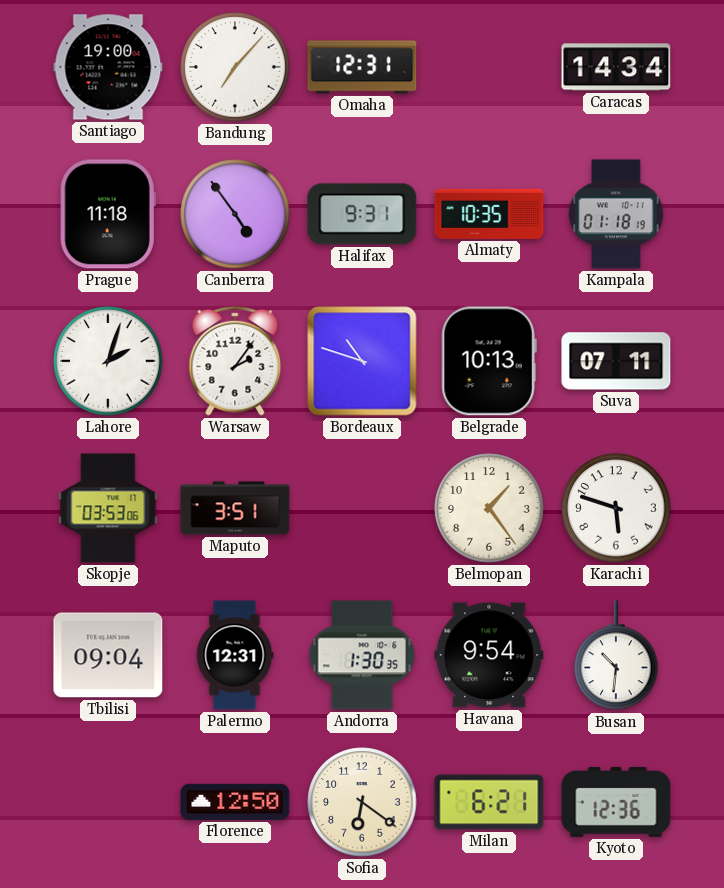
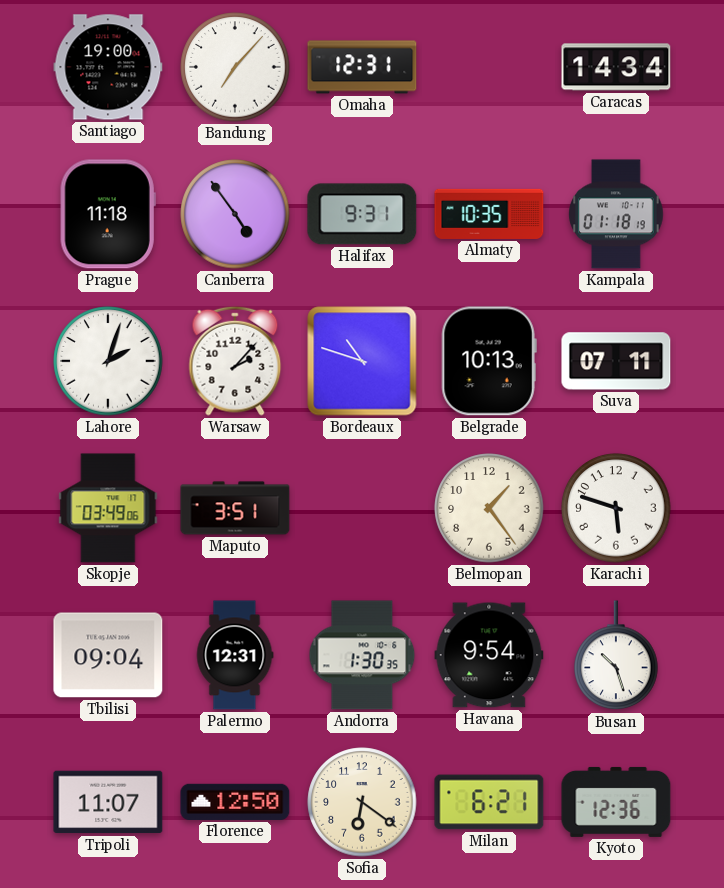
Warsaw: 2:06 -> 2:07
Skopje: 03:53 -> 03:49
Busan: 10:31 -> 10:27
Tripoli: none -> 11:07
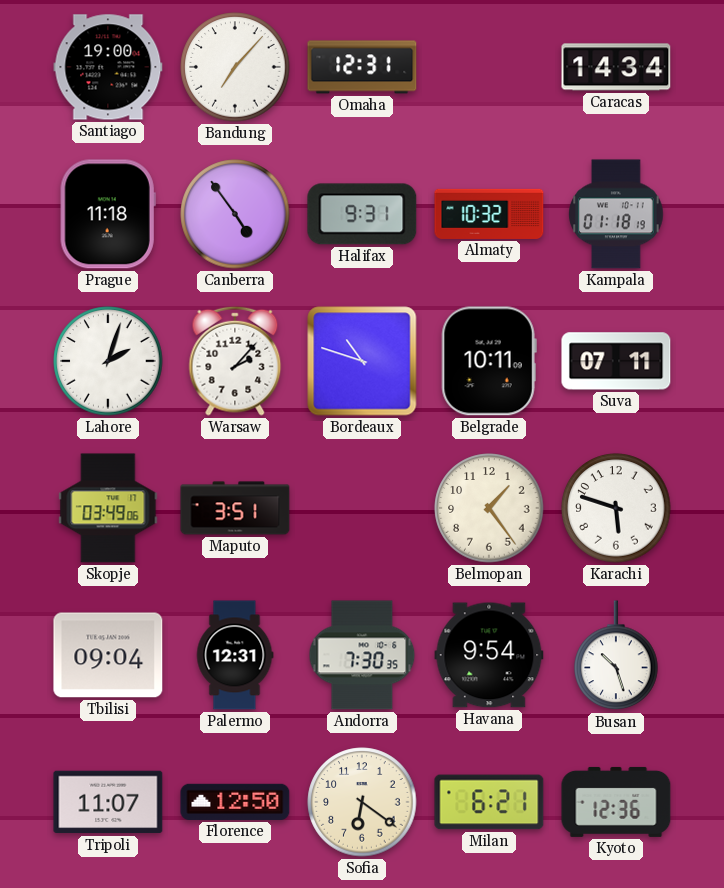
Almaty: 10:35 -> 10:32
Belgrade: 10:13 -> 10:11
Andorra: 1:30 -> 7:30
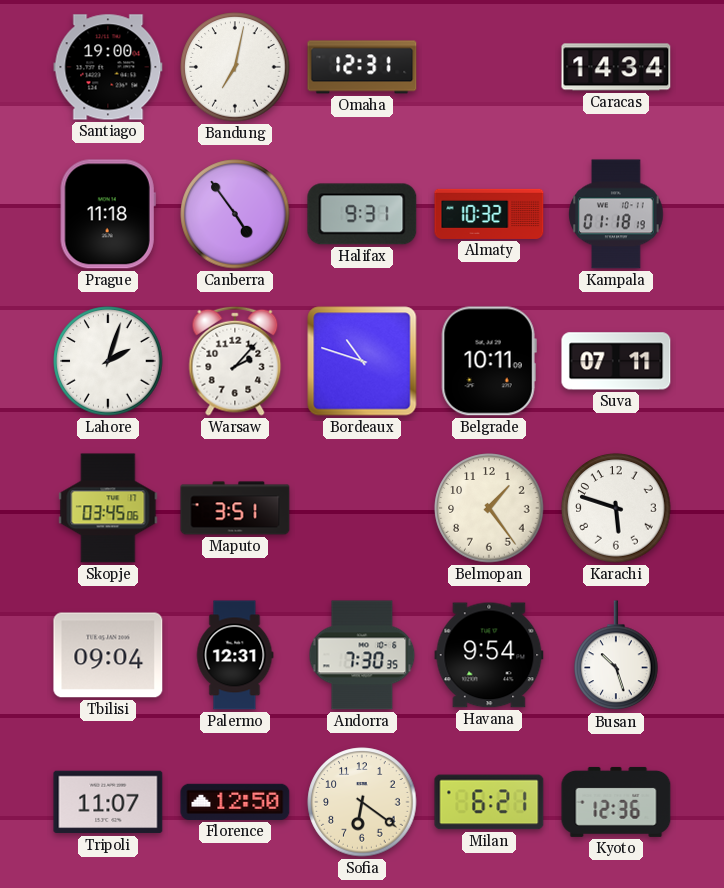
Bandung: 7:07 -> 7:02
Skopje: 03:49 -> 03:45
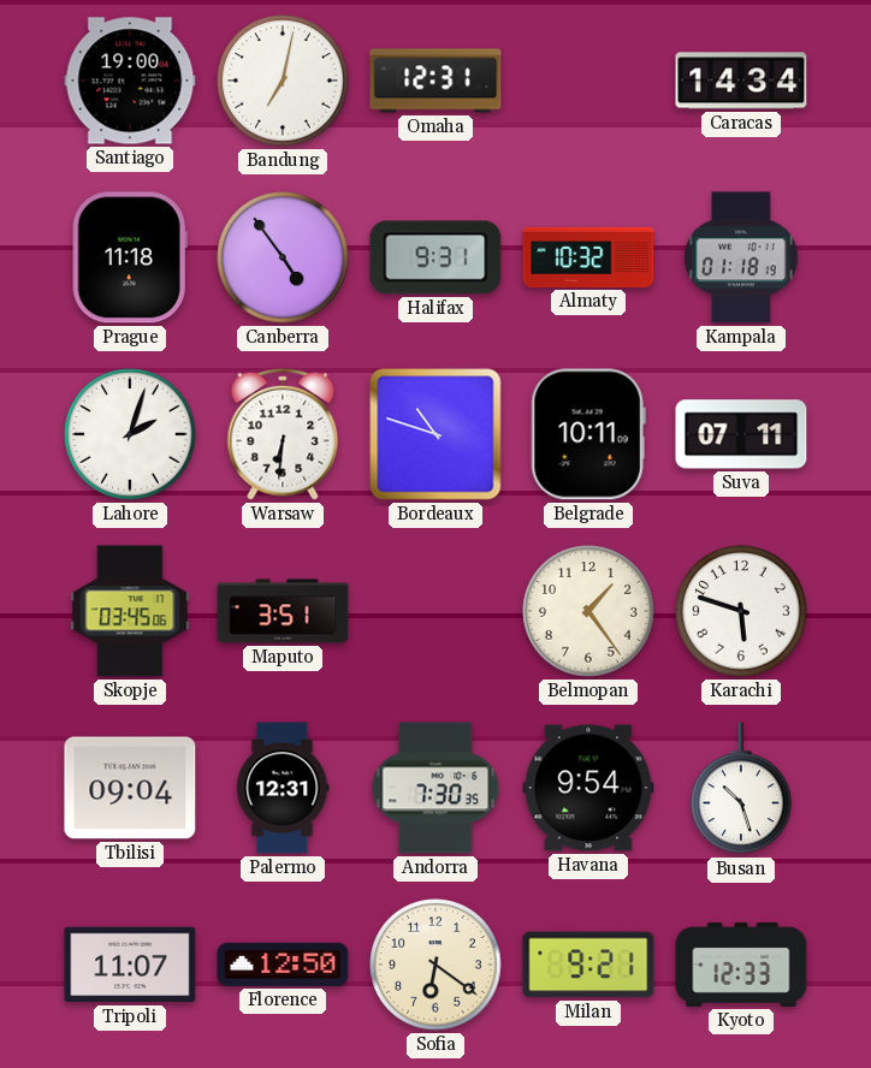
Warsaw: 2:07 -> 6:31
Milan: 6:21 -> 9:21
Kyoto: 12:36 -> 12:33
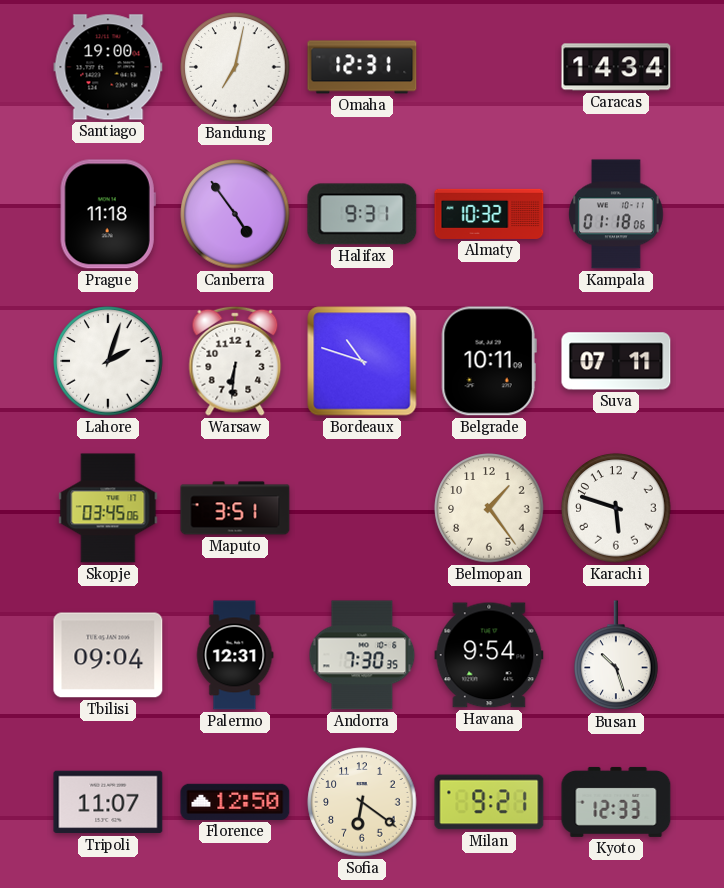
Kampala: 01:18:19 -> 01:18:06
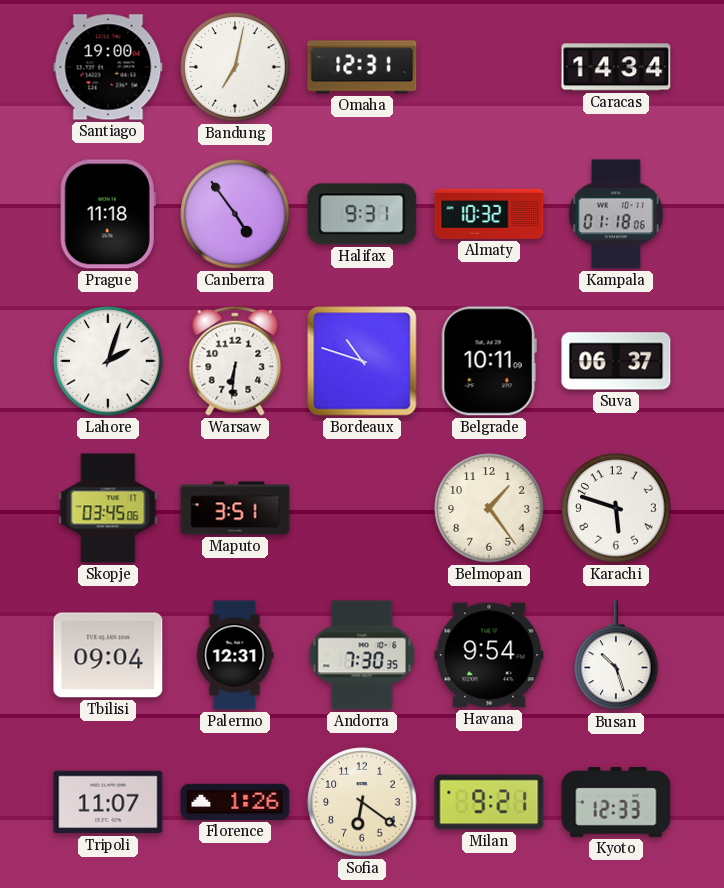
Suva: 07:11 -> 06:37
Florence: 12:50 -> 1:26
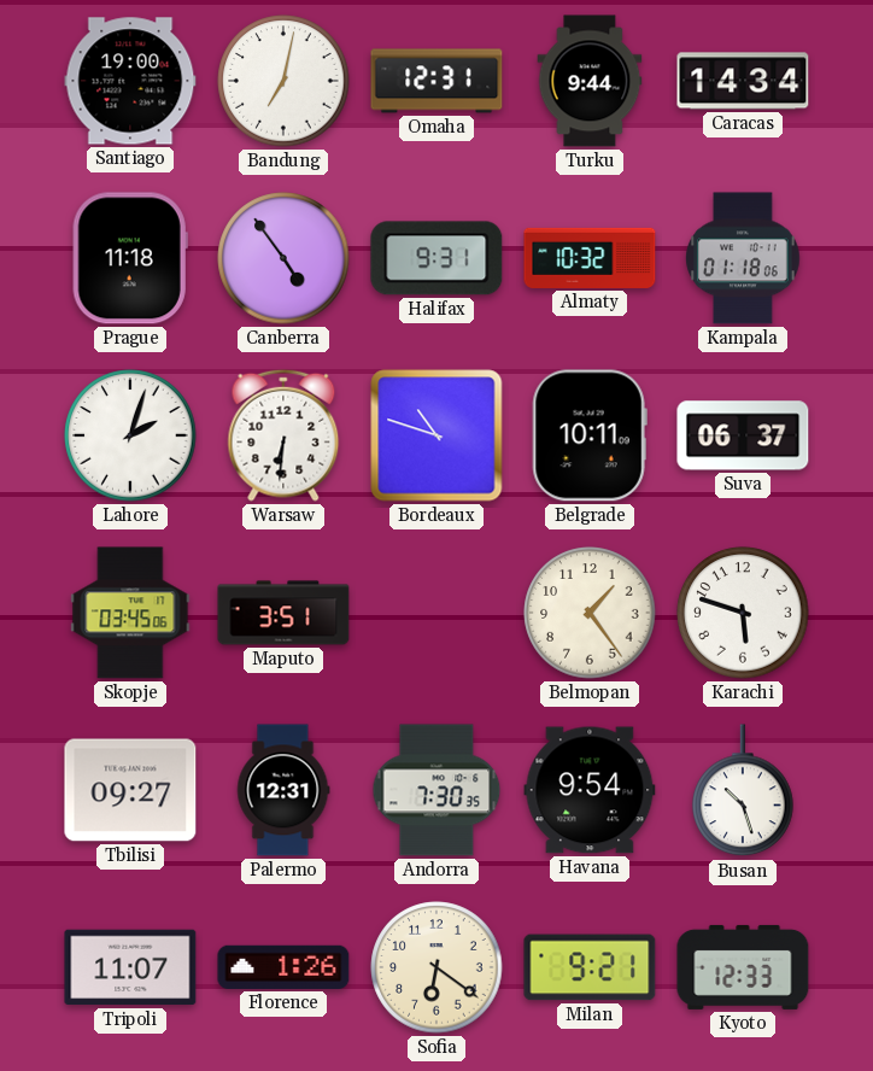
Turku: none -> 9:44
Tbilisi: 09:04 -> 09:27
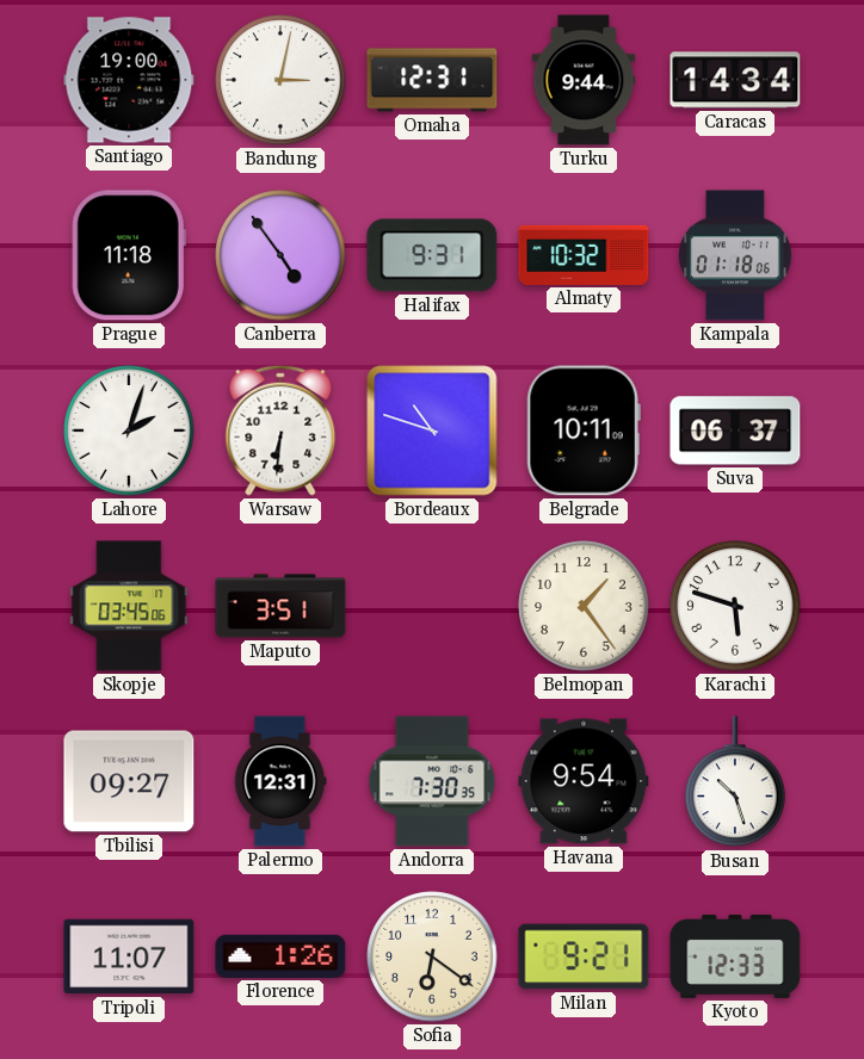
Bandung: 7:02 -> 3:02
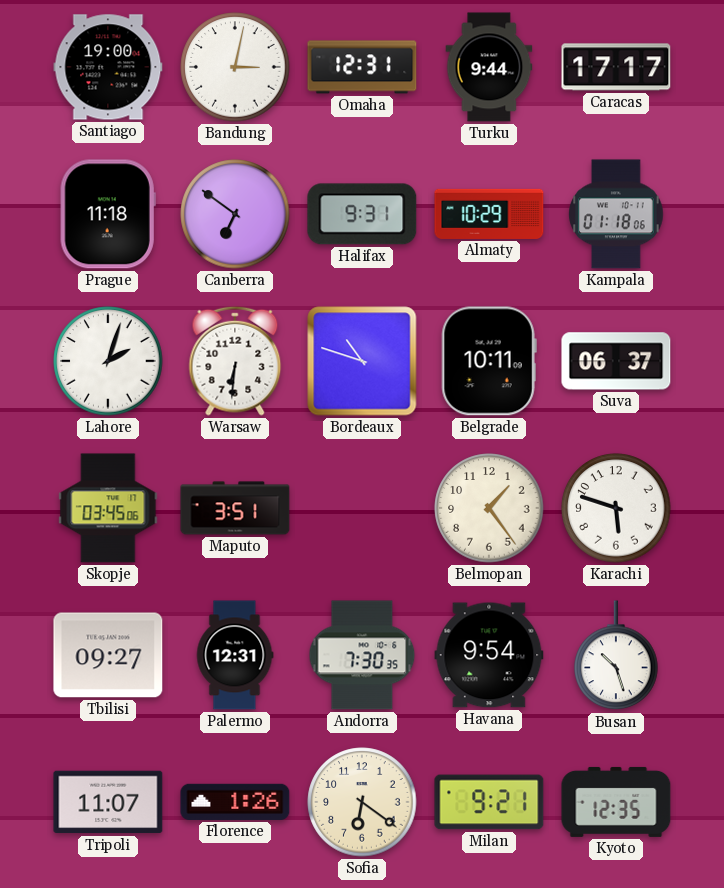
Caracas: 14:34 -> 17:17
Canberra: 4:54 -> 6:51
Almaty: 10:32 -> 10:29
Kyoto: 12:33 -> 12:35
